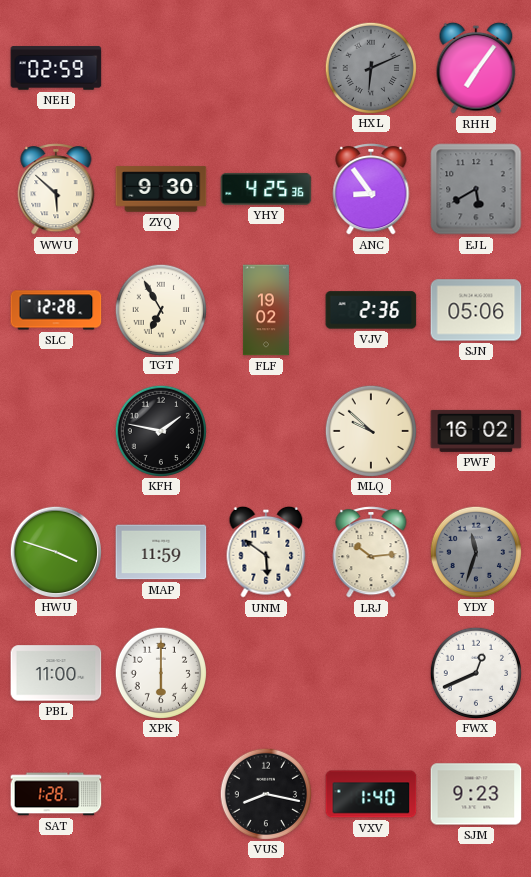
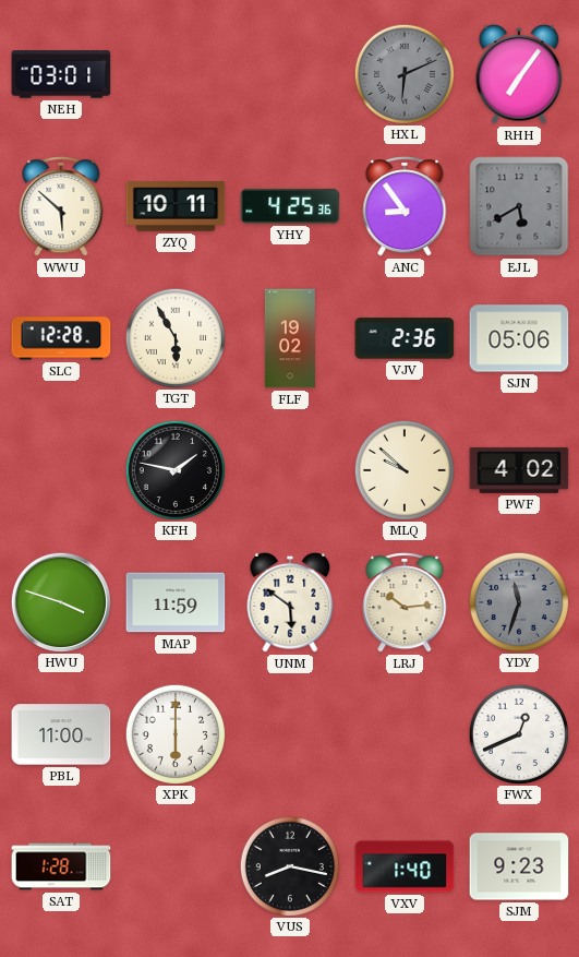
NEH: 02:59 -> 03:01
ZYQ: 9:30 -> 10:11
TGT: 6:55 -> 5:55
PWF: 16:02 -> 4:02
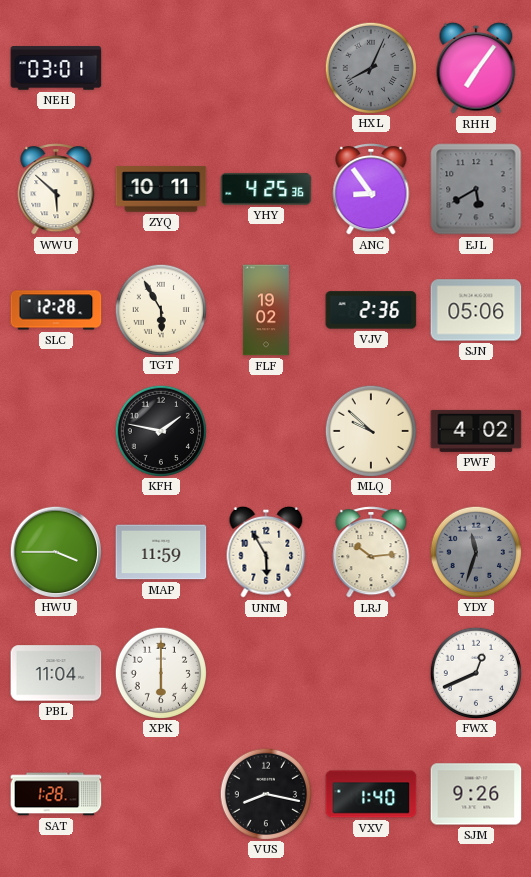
HXL: 6:11 -> 8:04
HWU: 3:48 -> 3:45
UNM: 5:51 -> 5:55
PBL: 11:00 -> 11:04
SJM: 9:23 -> 9:26
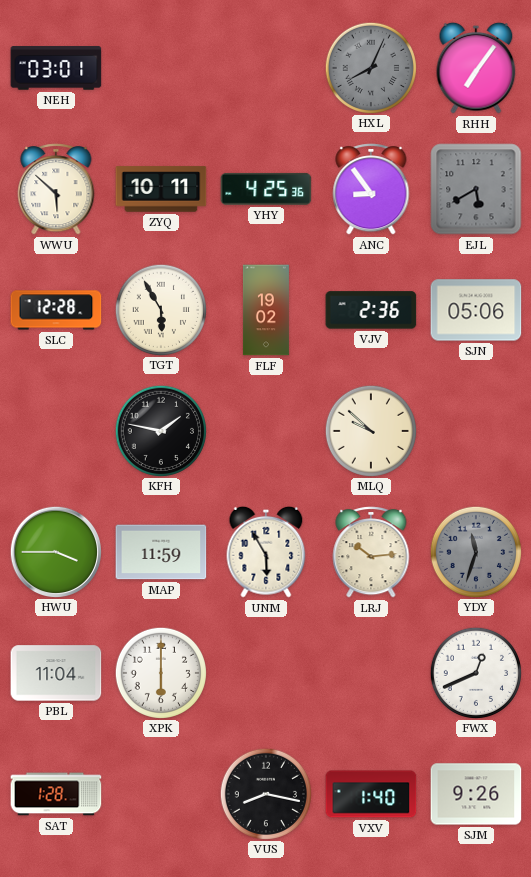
PWF: 4:02 -> none
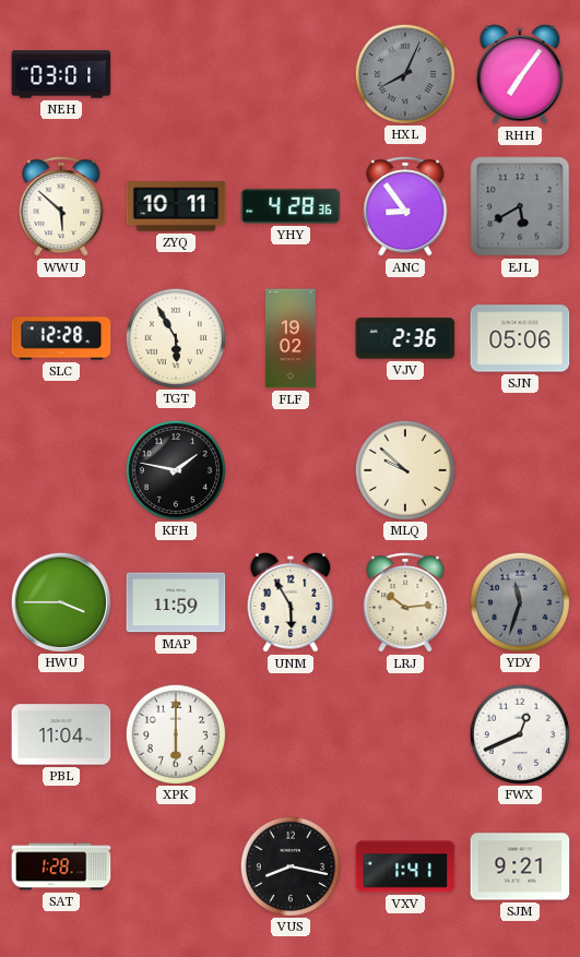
YHY: 4:25 -> 4:28
VXV: 1:40 -> 1:41
SJM: 9:26 -> 9:21
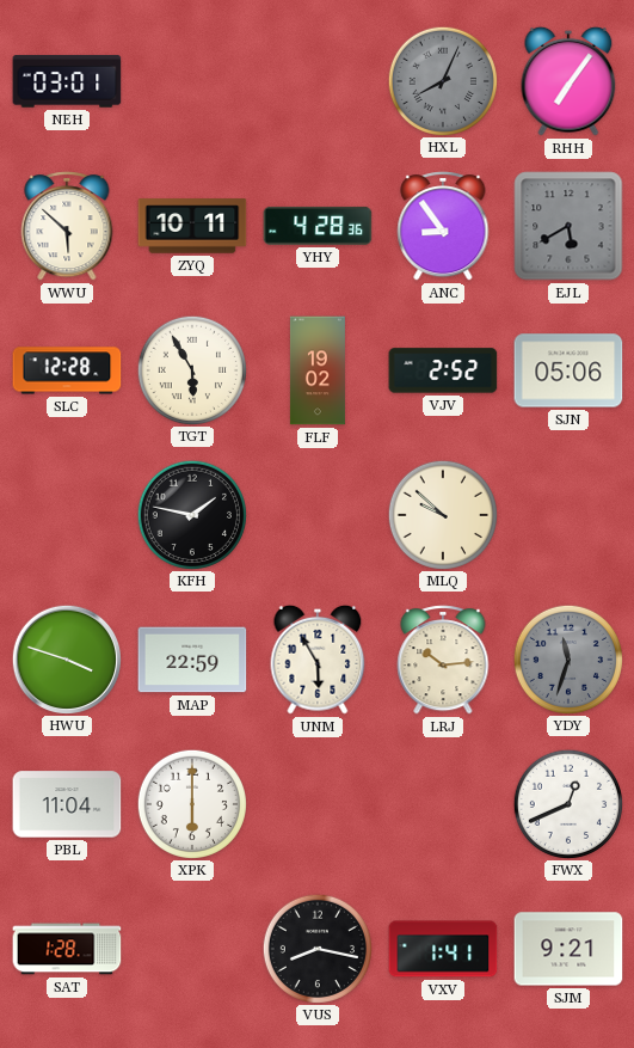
VJV: 2:36 -> 2:52
HWU: 3:45 -> 3:48
MAP: 11:59 -> 22:59
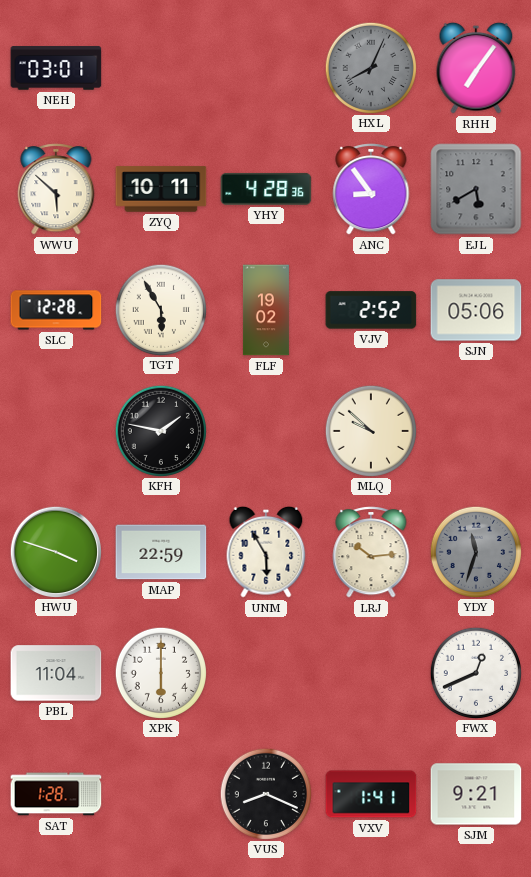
VUS: 8:17 -> 8:19
